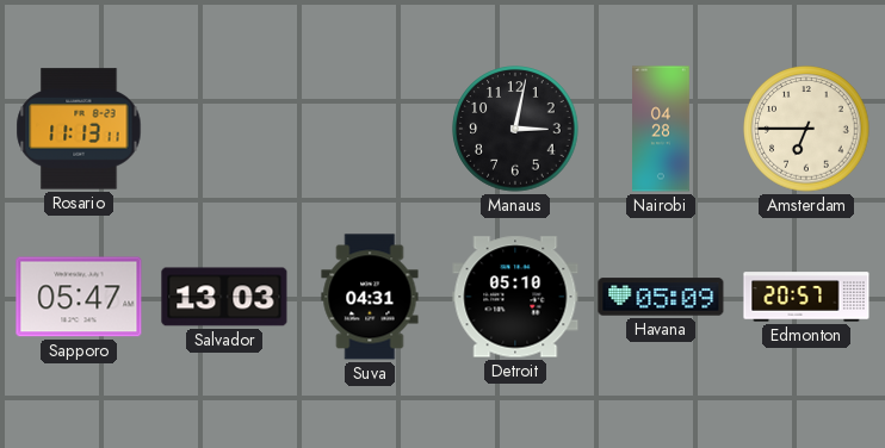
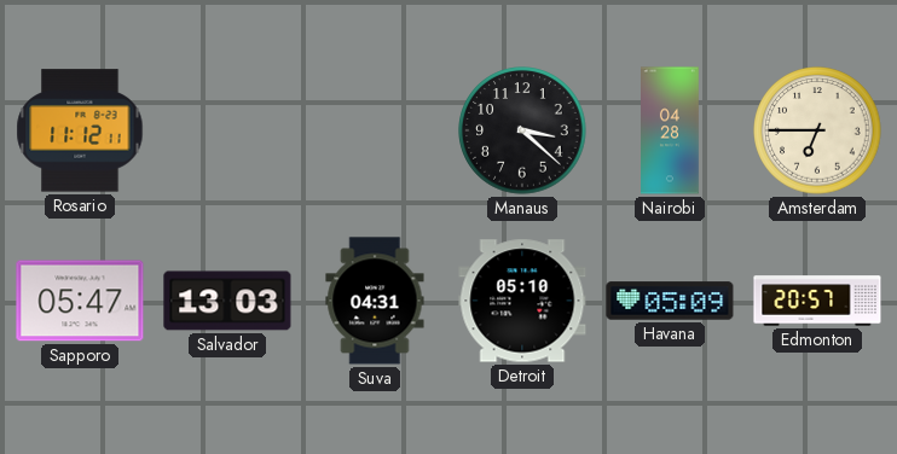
Rosario: 11:13 -> 11:12
Manaus: 3:02 -> 3:22
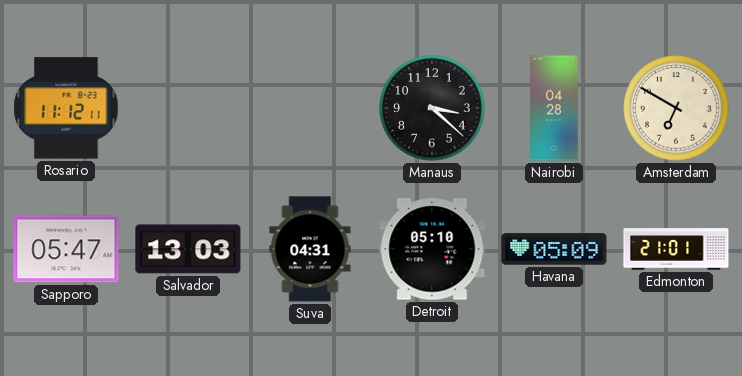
Amsterdam: 6:45 -> 6:50
Edmonton: 20:57 -> 21:01
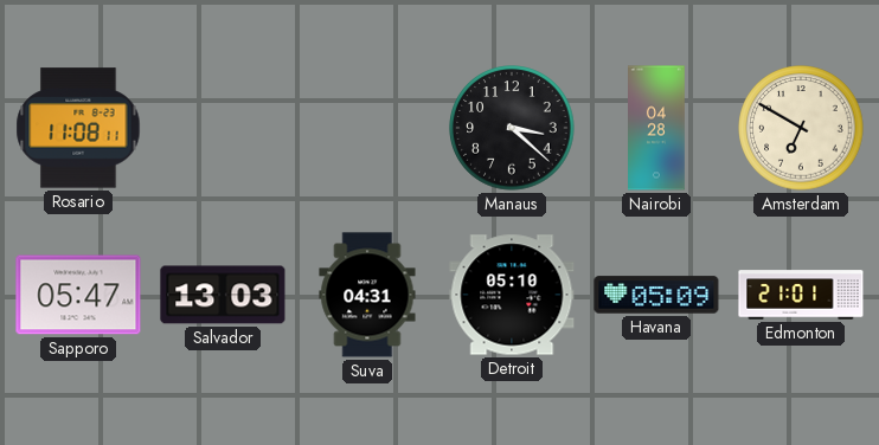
Rosario: 11:12 -> 11:08
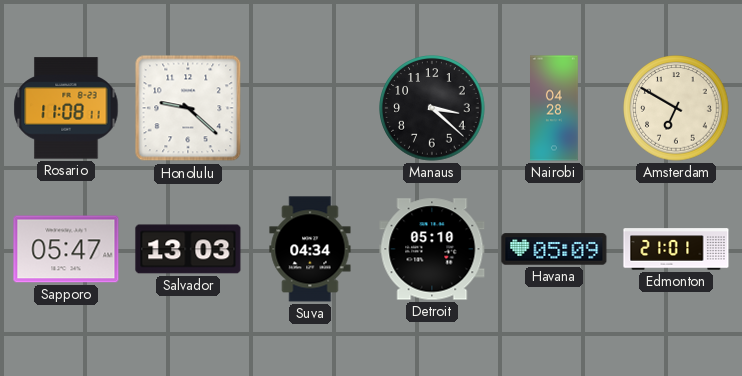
Honolulu: none -> 9:22
Suva: 04:31 -> 04:34
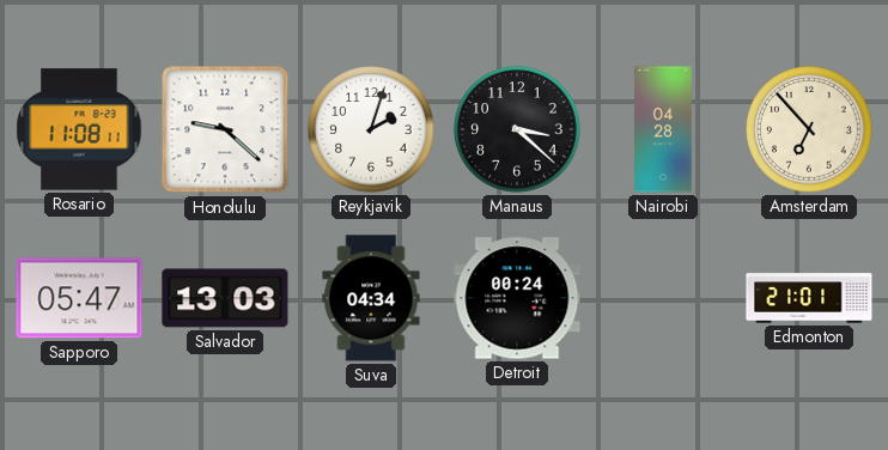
Reykjavik: none -> 2:03
Amsterdam: 6:50 -> 6:53
Detroit: 05:10 -> 00:24
Havana: 05:09 -> none
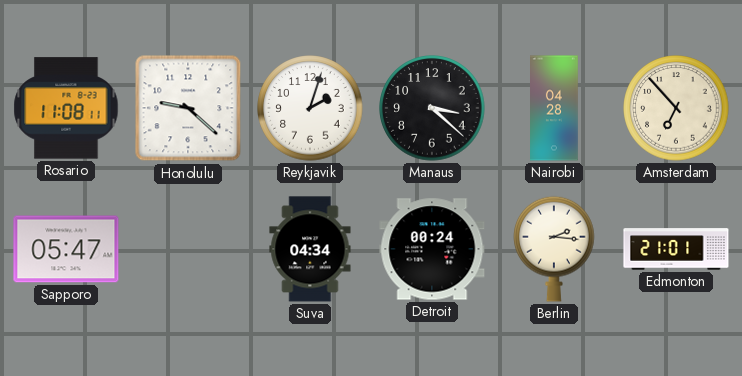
Salvador: 13:03 -> none
Berlin: none -> 2:16
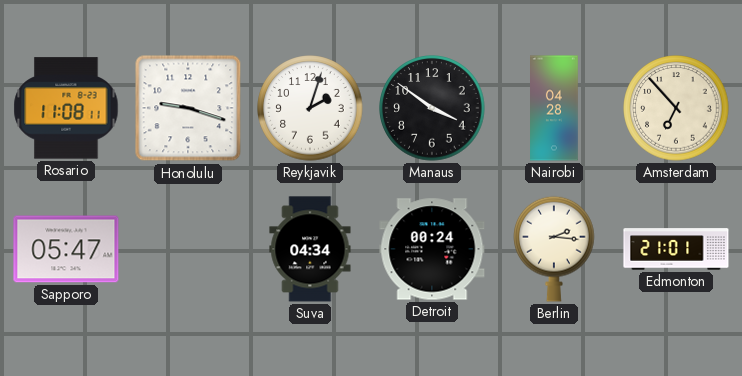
Honolulu: 9:22 -> 9:18
Manaus: 3:22 -> 3:51
